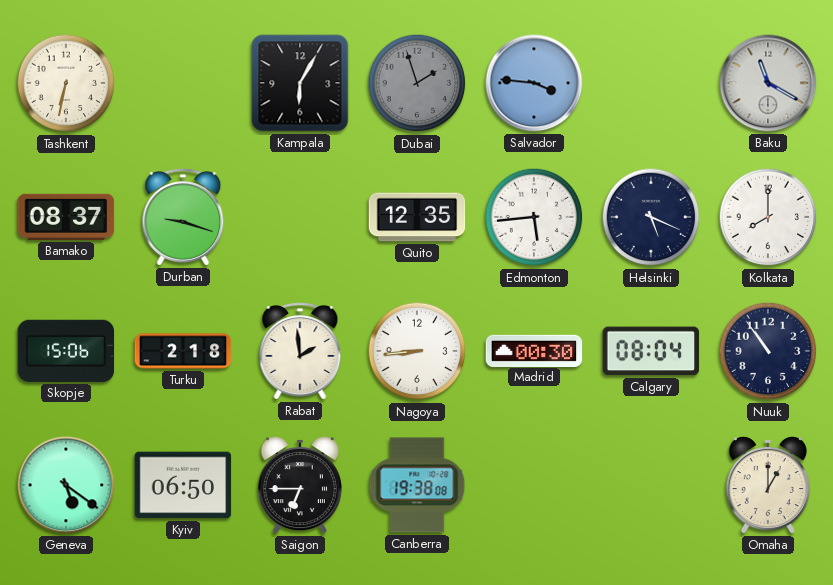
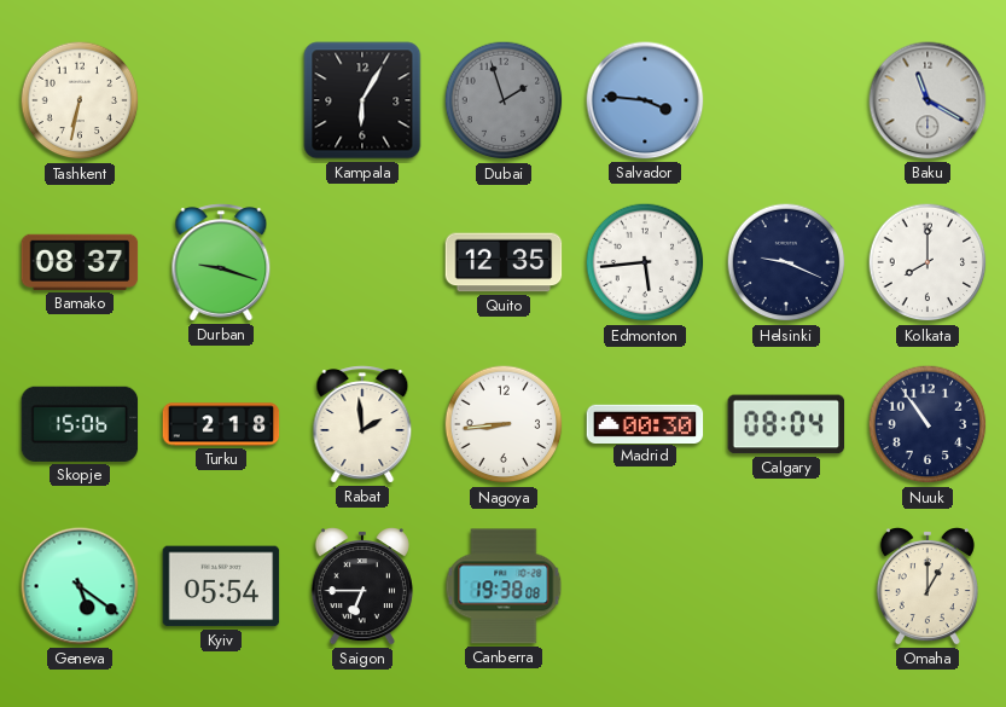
Helsinki: 5:19 -> 9:19
Kyiv: 06:50 -> 05:54
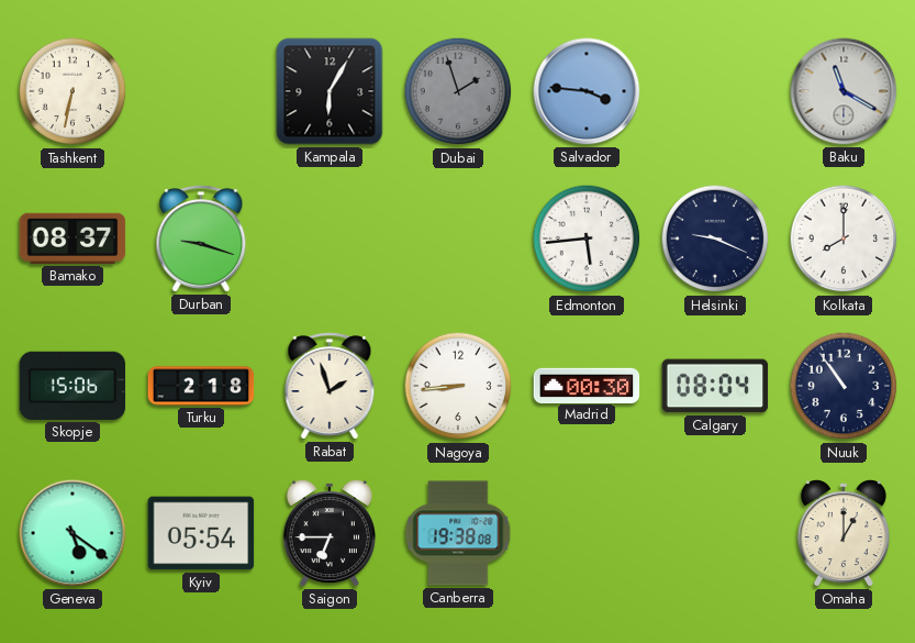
Quito: 12:35 -> none
Rabat: 1:59 -> 1:57
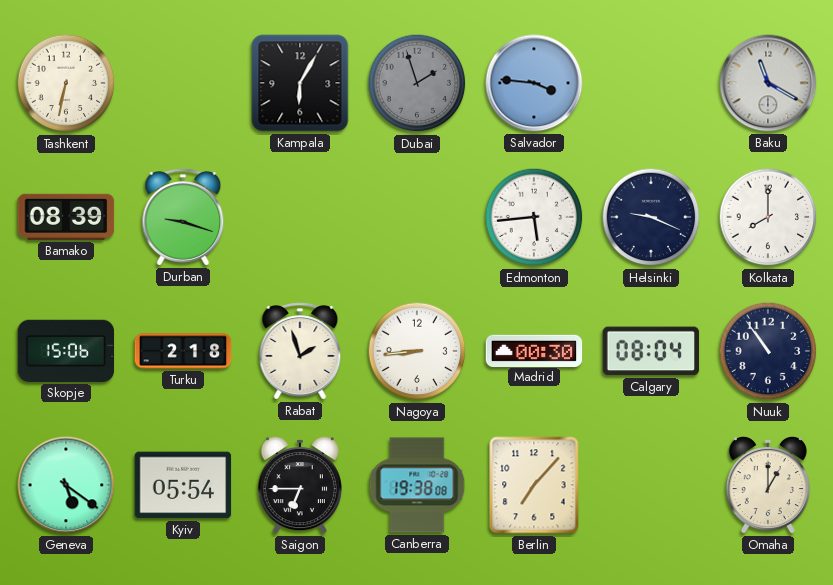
Bamako: 08:37 -> 08:39
Berlin: none -> 7:07
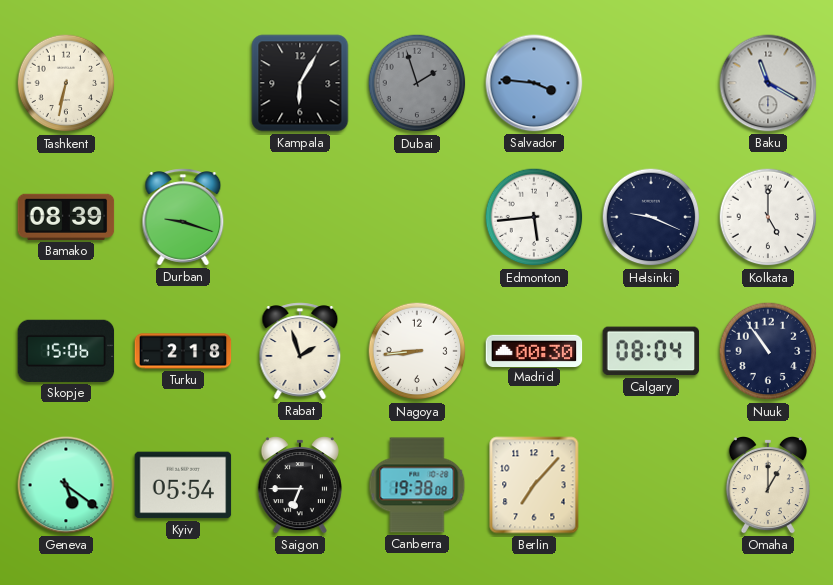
Kolkata: 8:00 -> 5:00
